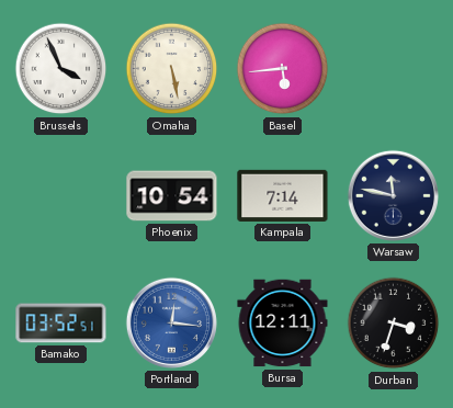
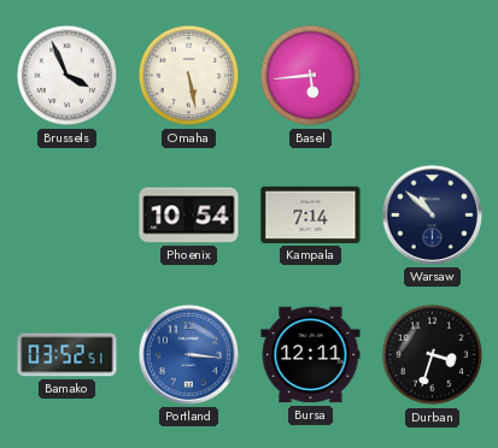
Warsaw: 11:47 -> 10:52
Portland: 12:16 -> 3:16
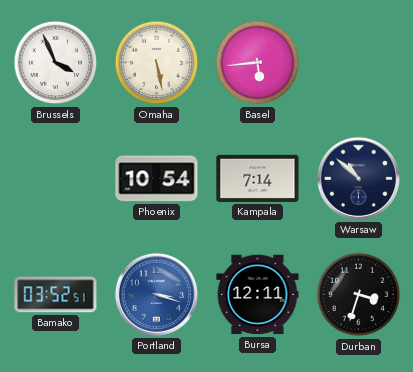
Portland: 3:16 -> 3:18
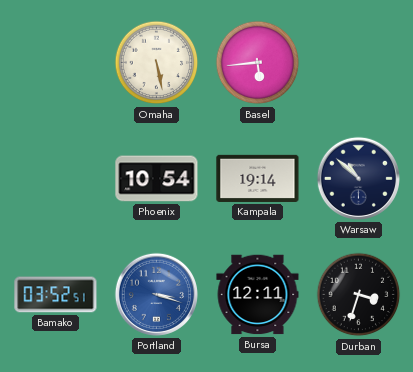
Brussels: 3:56 -> none
Kampala: 7:14 -> 19:14
